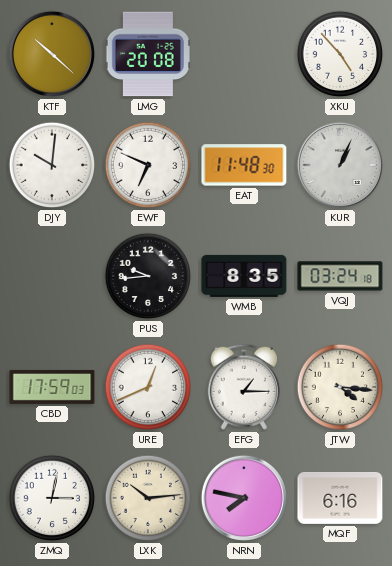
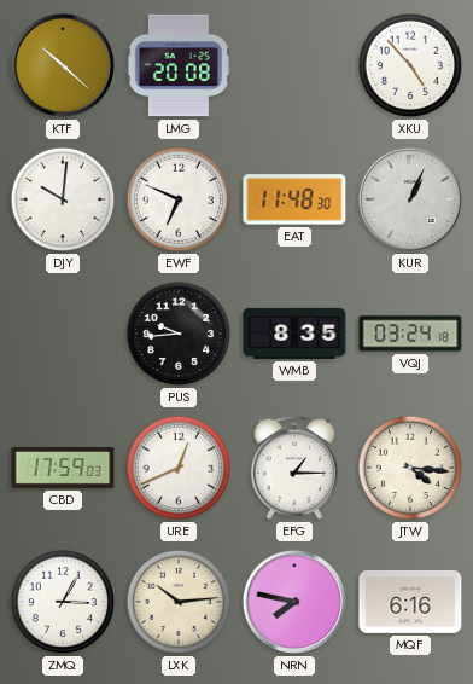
ZMQ: 3:02 -> 3:05
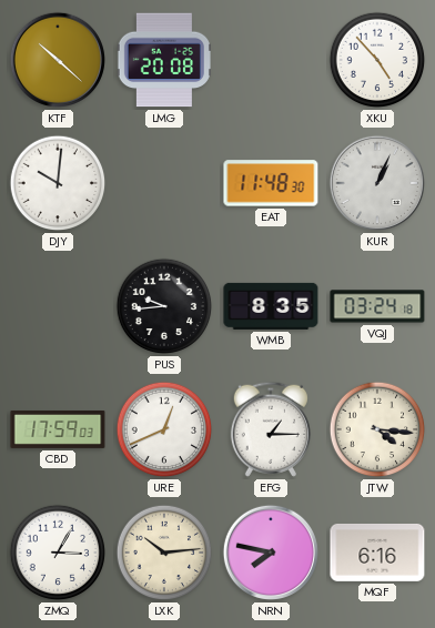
EWF: 6:49 -> none
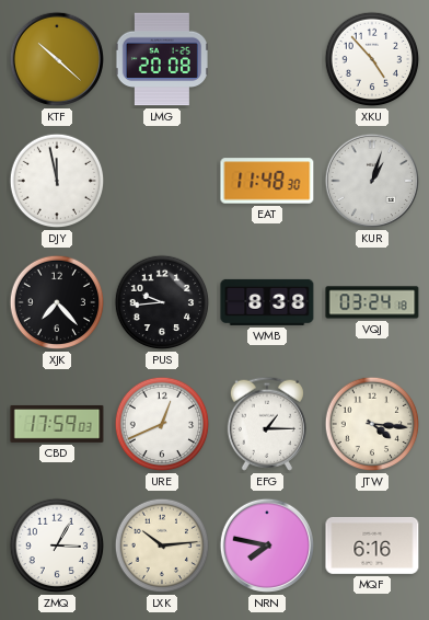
DJY: 10:01 -> 11:58
KUR: 1:04 -> 1:03
XJK: none -> 7:23
WMB: 8:35 -> 8:38
